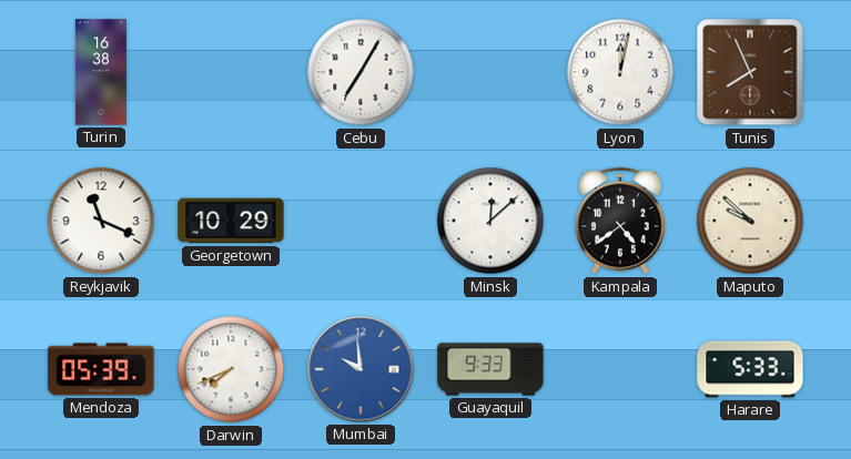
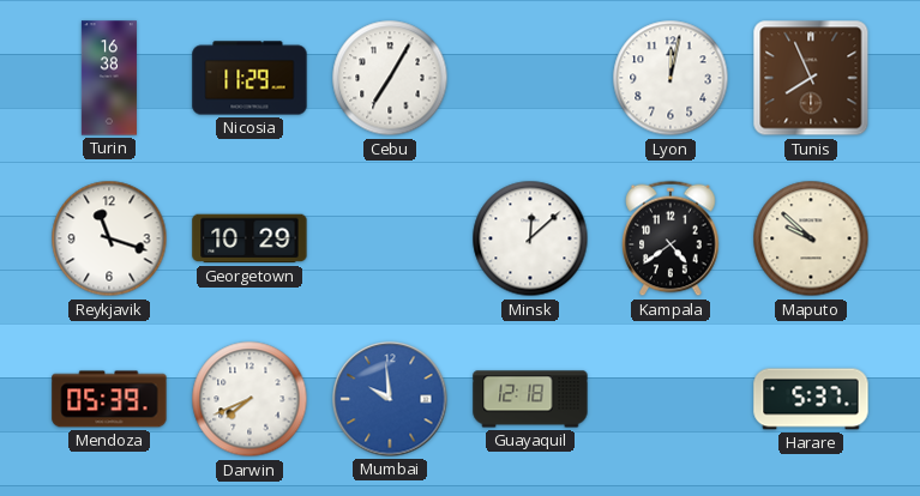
Nicosia: none -> 11:29
Reykjavik: 11:19 -> 11:18
Guayaquil: 9:33 -> 12:18
Harare: 5:33 -> 5:37
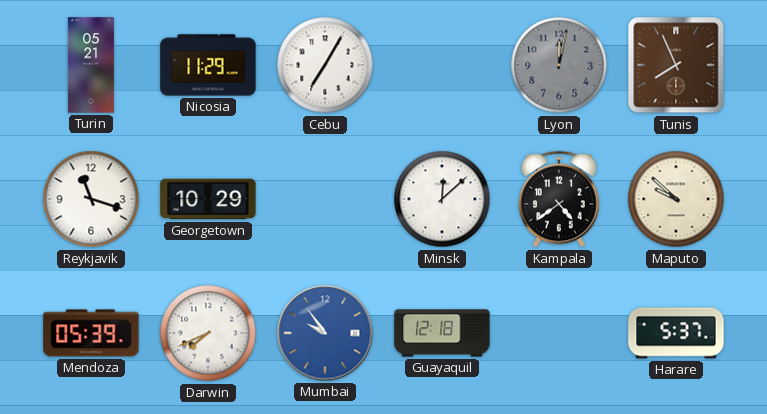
Turin: 16:38 -> 05:21
Lyon dial: white -> grey
Mumbai: 9:59 -> 9:54
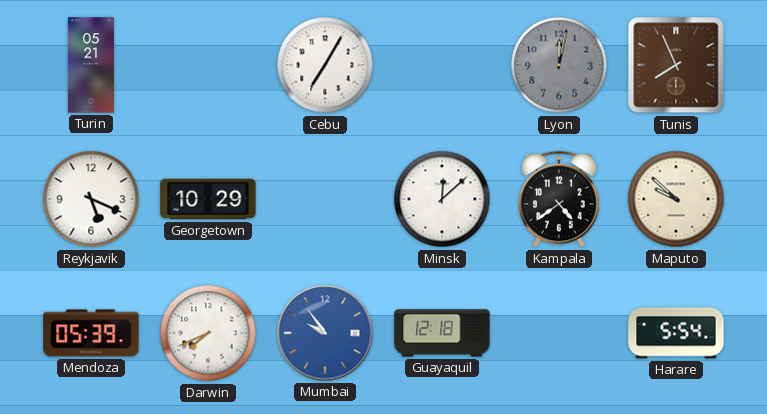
Nicosia: 11:29 -> none
Reykjavik: 11:18 -> 5:19
Harare: 5:37 -> 5:54
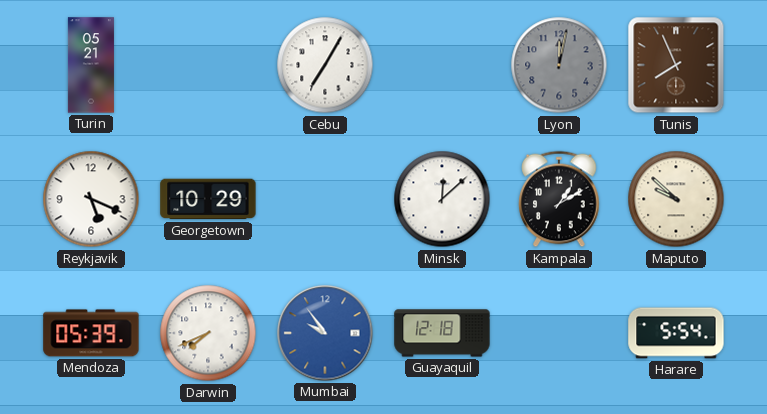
Kampala: 4:39 -> 1:10
